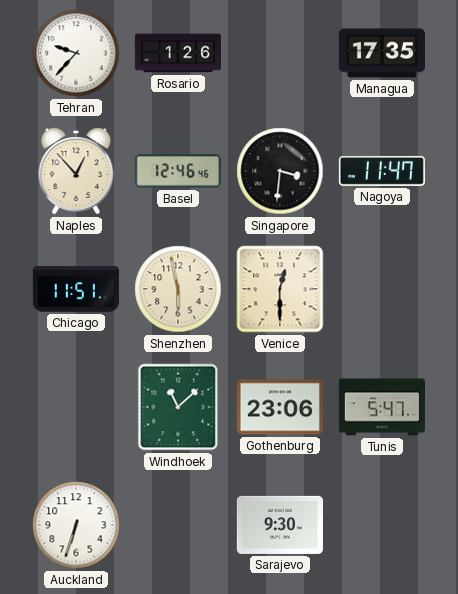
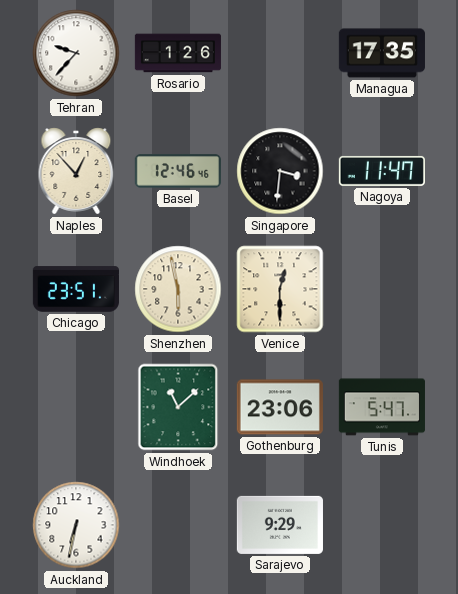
Chicago: 11:51 -> 23:51
Auckland: 6:33 -> 6:32
Sarajevo: 9:30 -> 9:29
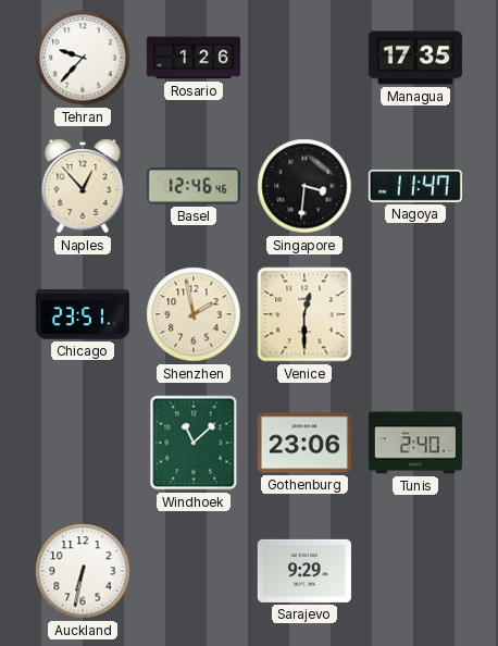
Shenzhen: 5:58 -> 1:58
Tunis: 5:47 -> 2:40
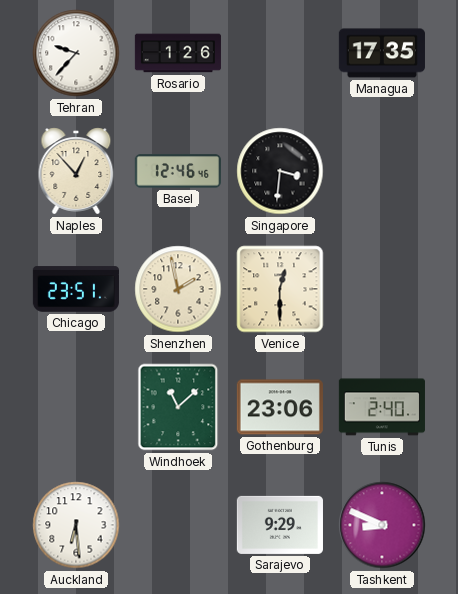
Nagoya: 11:47 -> none
Auckland: 6:32 -> 6:29
Tashkent: none -> 8:49
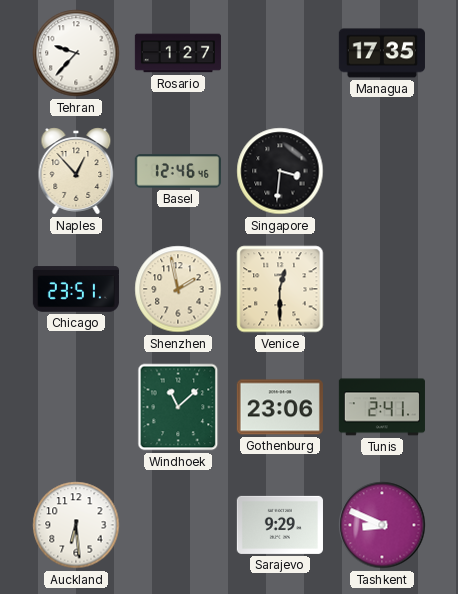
Rosario: 1:26 -> 1:27
Tunis: 2:40 -> 2:41
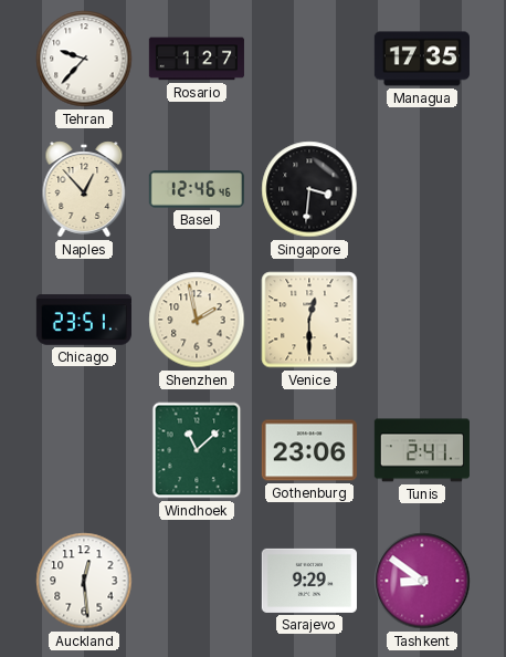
Auckland: 6:29 -> 12:29
Tashkent: 8:49 -> 8:51
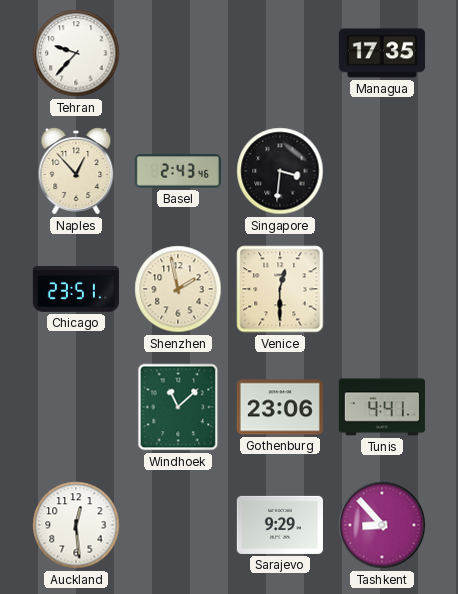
Rosario: 1:27 -> none
Basel: 12:46 -> 2:43
Tunis: 2:41 -> 4:41
Tashkent: 8:51 -> 8:53
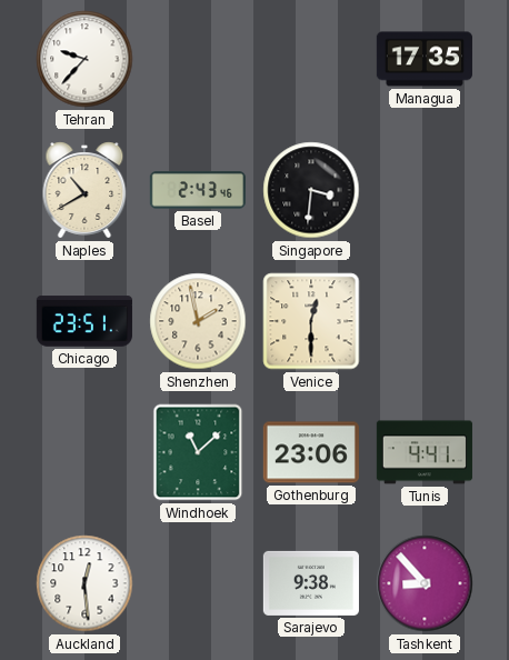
Naples: 12:53 -> 10:40
Sarajevo: 9:29 -> 9:38
